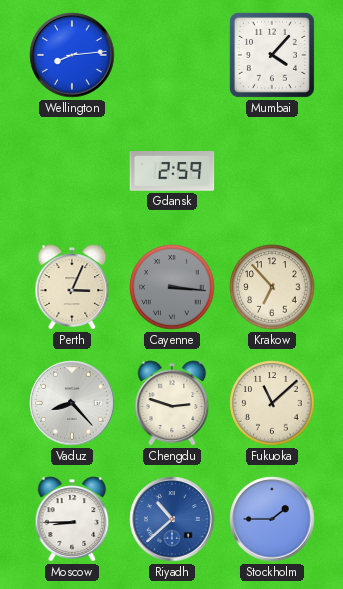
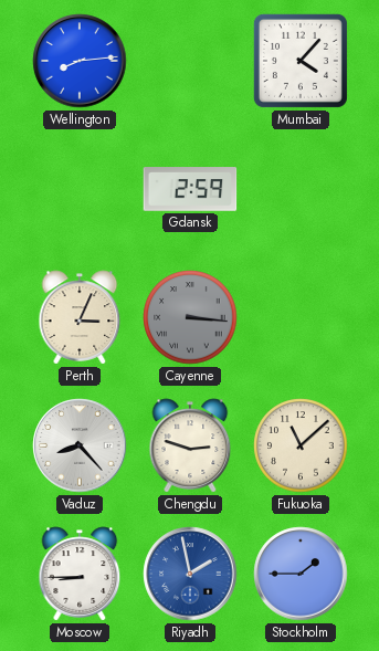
Krakow: 6:53 -> none
Riyadh: 10:38 -> 1:58
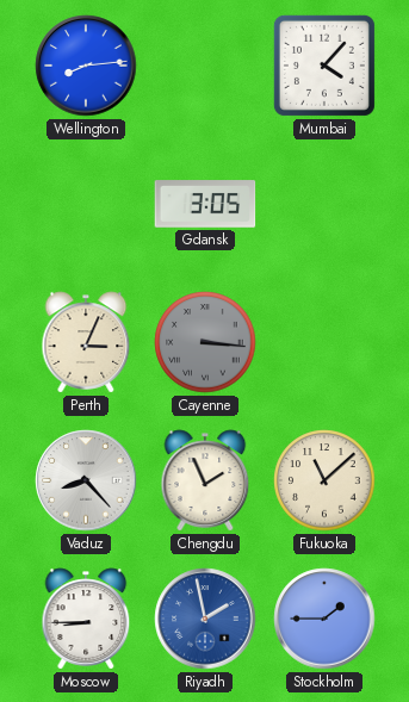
Gdansk: 2:59 -> 3:05
Chengdu: 2:48 -> 1:56
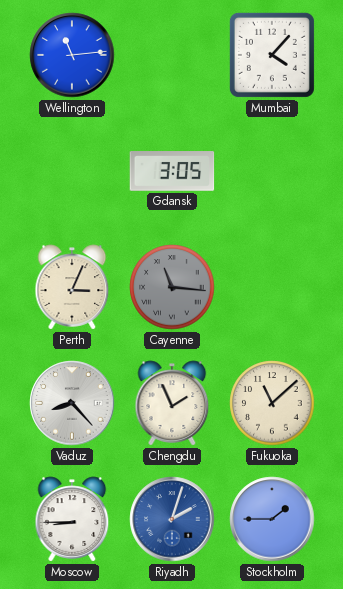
Wellington: 8:14 -> 11:14
Cayenne: 3:16 -> 11:16
Riyadh: 1:58 -> 2:03
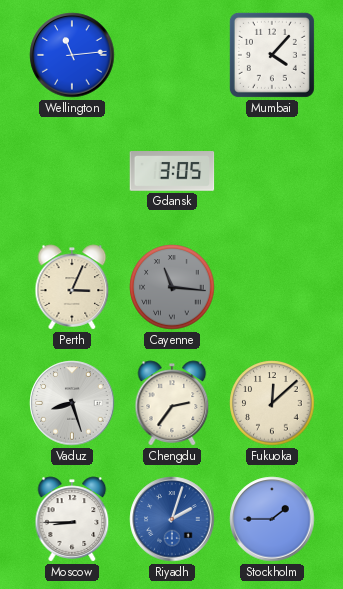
Vaduz: 8:23 -> 8:27
Chengdu: 1:56 -> 2:36
Fukuoka: 11:08 -> 12:08
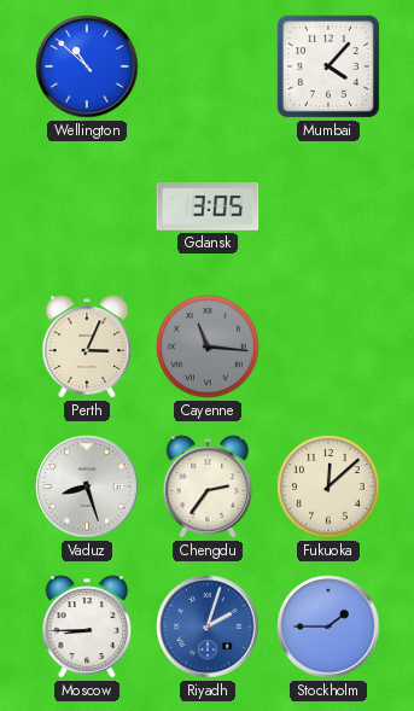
Wellington: 11:14 -> 10:52
